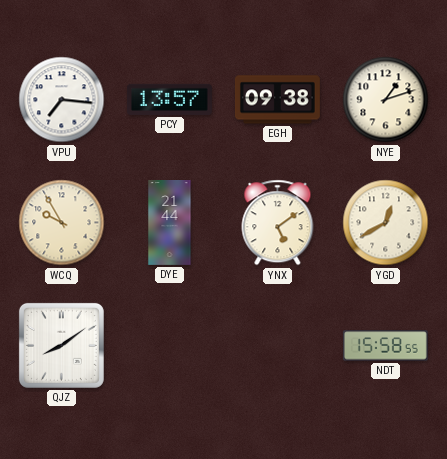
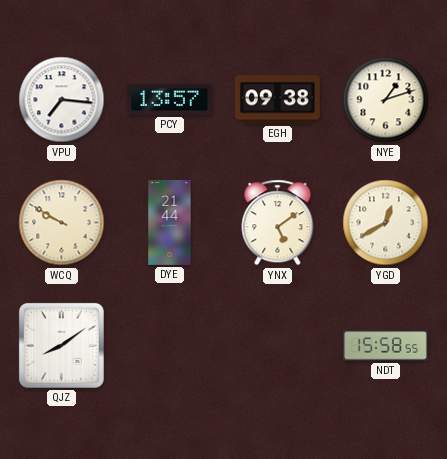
WCQ: 9:55 -> 9:50
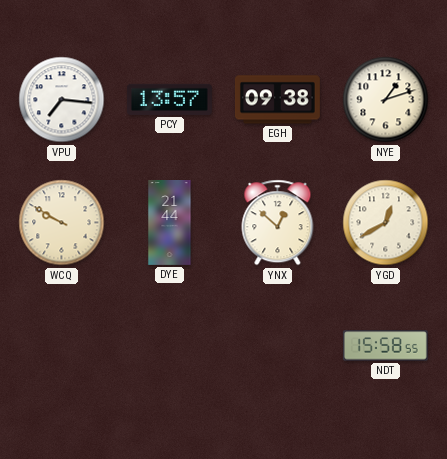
YNX: 5:09 -> 12:52
QJZ: 8:09 -> none
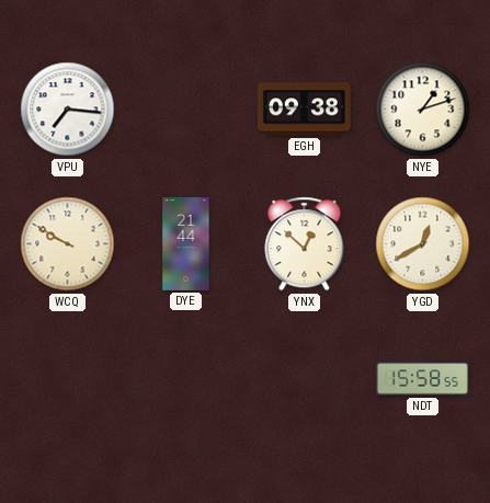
PCY: 13:57 -> none
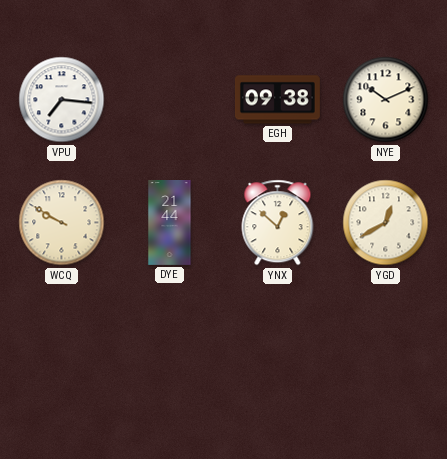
NYE: 1:12 -> 10:11
NDT: 15:58 -> none
